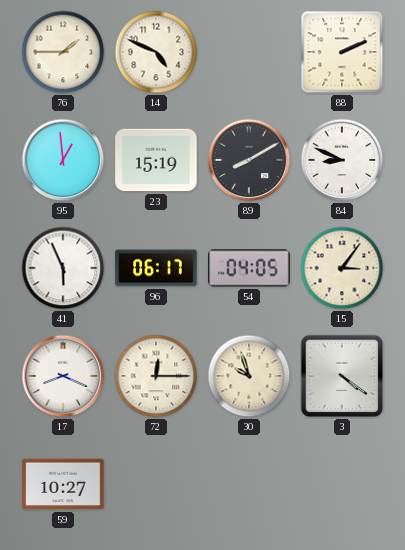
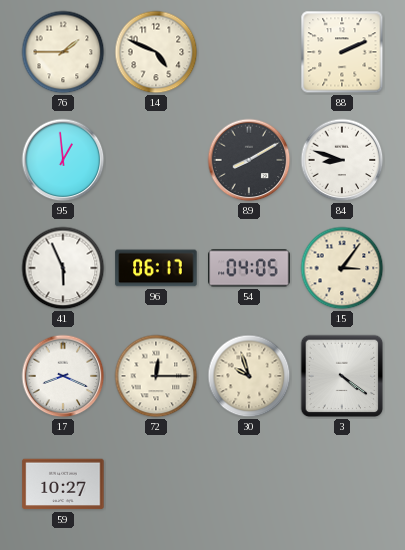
23: 15:19 -> none
84: 8:49 -> 8:48
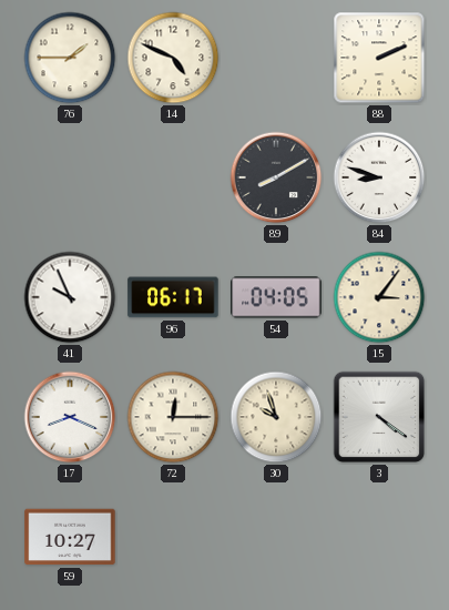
95: 12:59 -> none
41: 5:56 -> 9:56
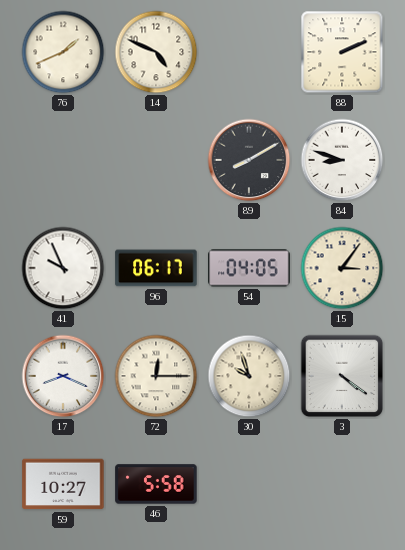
76: 1:45 -> 1:41
46: none -> 5:58
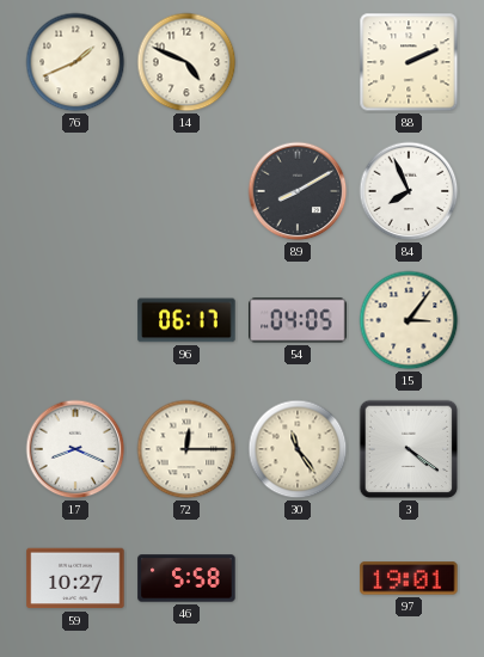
84: 8:48 -> 7:56
41: 9:56 -> none
30: 9:57 -> 11:24
97: none -> 19:01
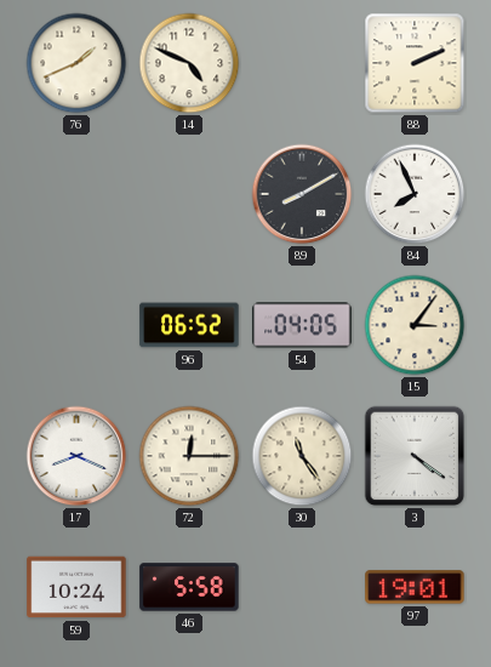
96: 06:17 -> 06:52
59: 10:27 -> 10:24
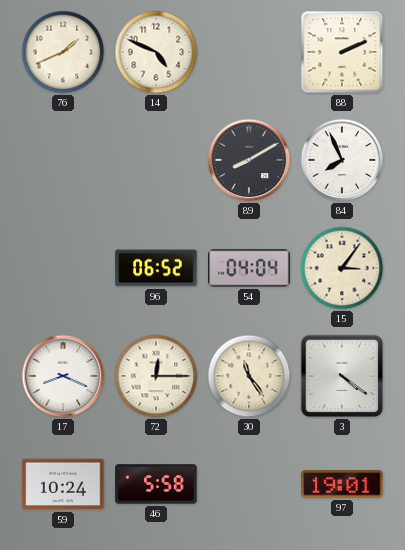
54: 04:05 -> 04:04
